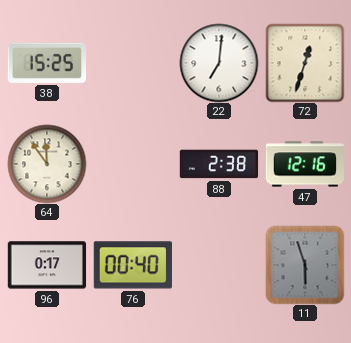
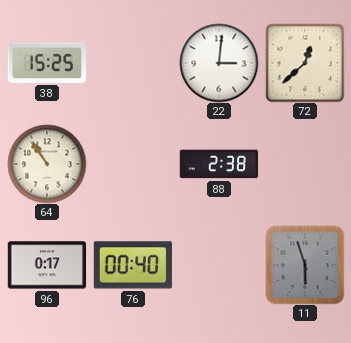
22: 7:01 -> 3:01
72: 12:33 -> 12:38
64: 11:54 -> 10:54
47: 12:16 -> none
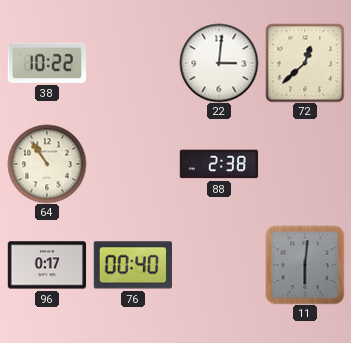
38: 15:25 -> 10:22
11: 5:57 -> 6:01
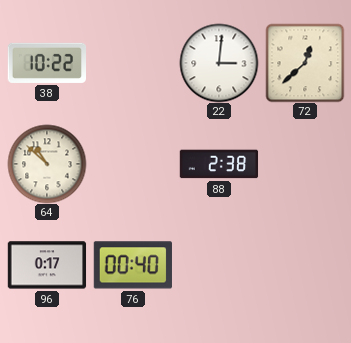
64: 10:54 -> 10:52
11: 6:01 -> none
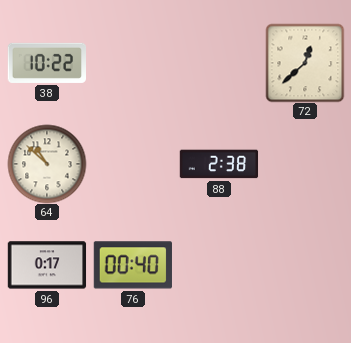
22: 3:01 -> none
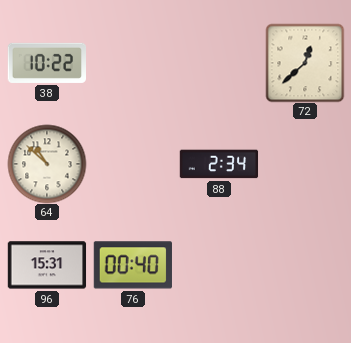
88: 2:38 -> 2:34
96: 0:17 -> 15:31
